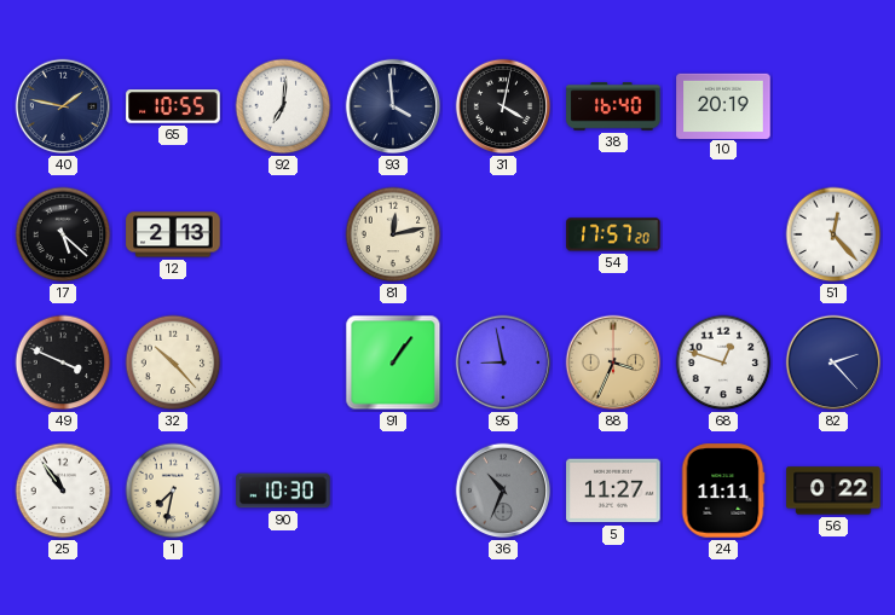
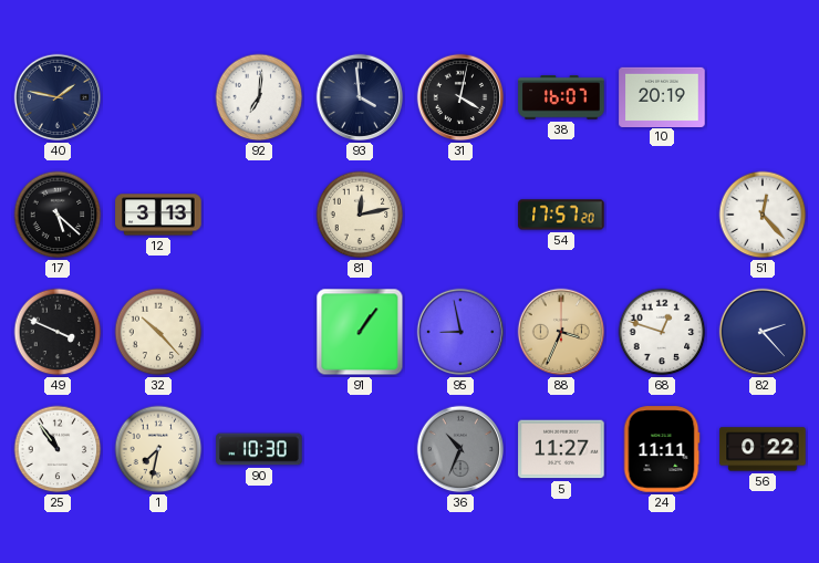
65: 10:55 -> none
38: 16:40 -> 16:07
12: 2:13 -> 3:13
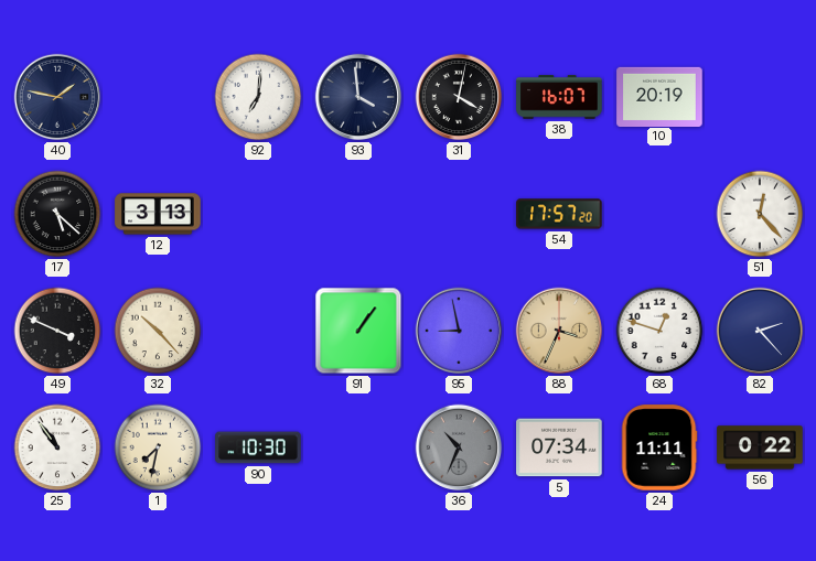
81: 12:13 -> none
5: 11:27 -> 07:34
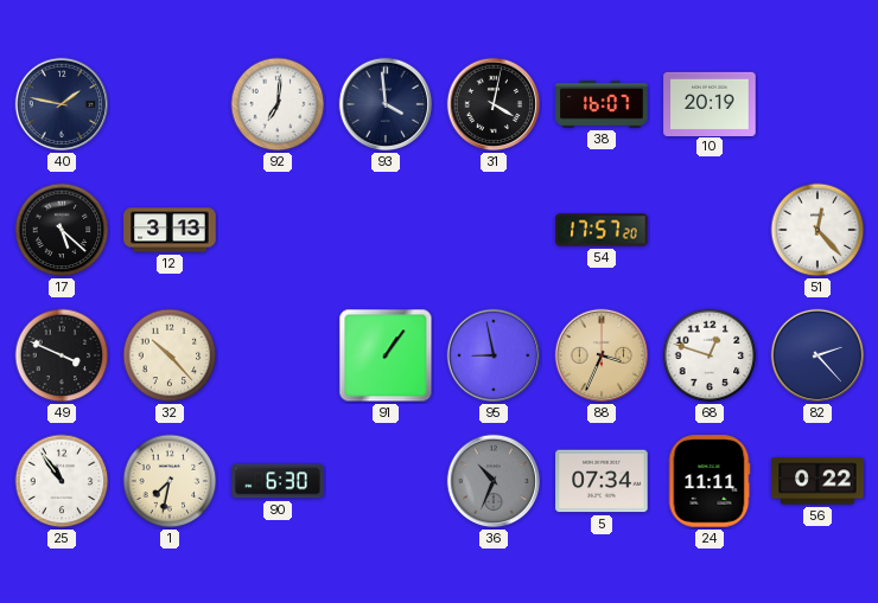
90: 10:30 -> 6:30
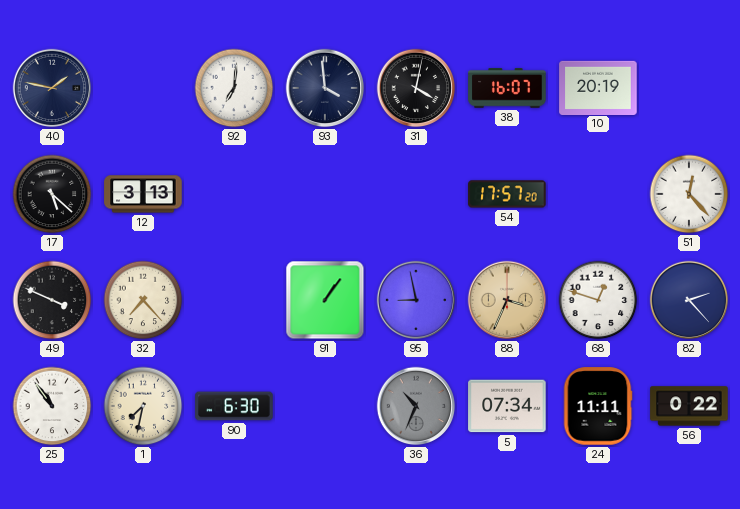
32: 10:23 -> 7:23
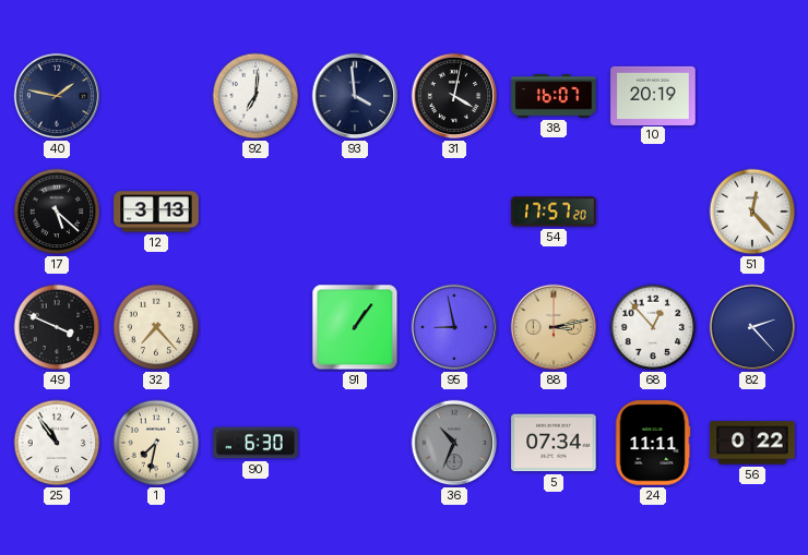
88: 3:34 -> 3:13
68: 12:48 -> 12:53
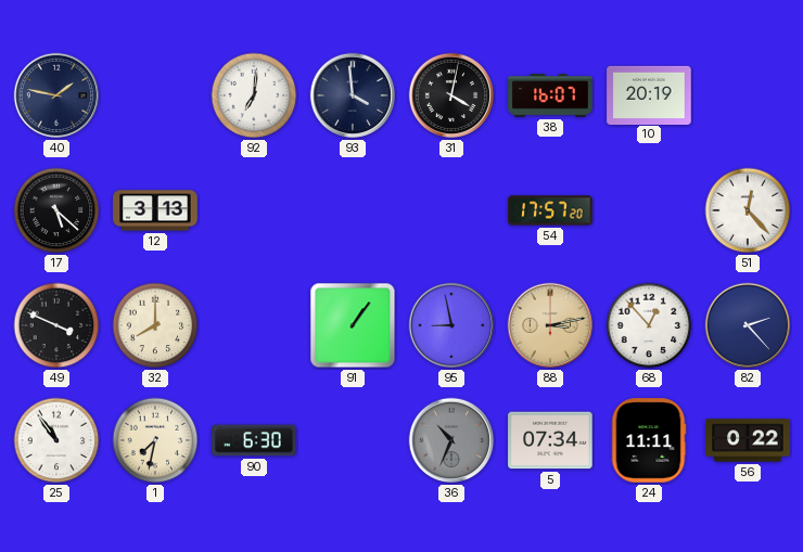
32: 7:23 -> 8:00
